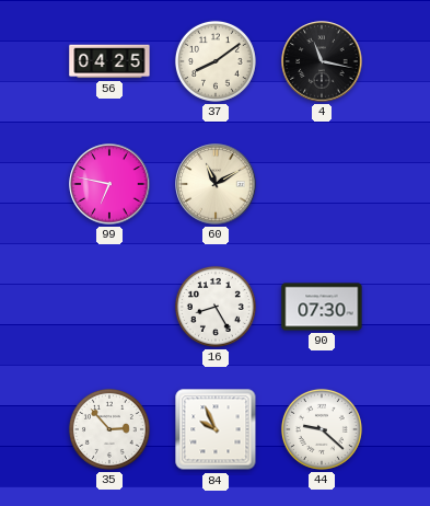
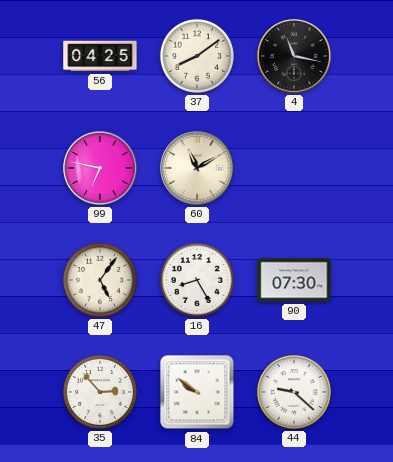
47: none -> 5:06
84: 9:56 -> 9:51
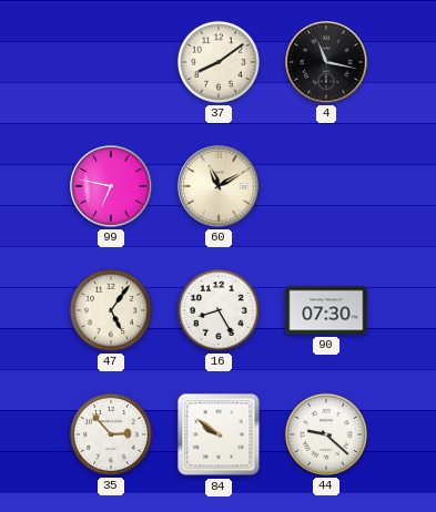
56: 04:25 -> none
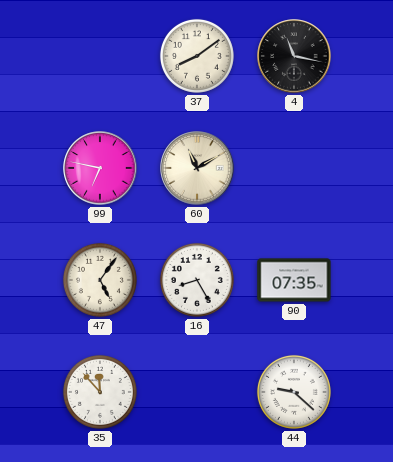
90: 07:30 -> 07:35
35: 2:53 -> 11:53
84: 9:51 -> none
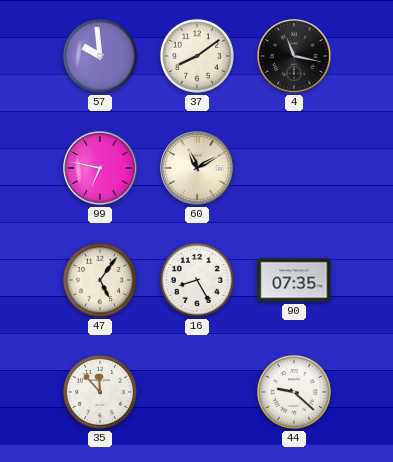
57: none -> 9:59
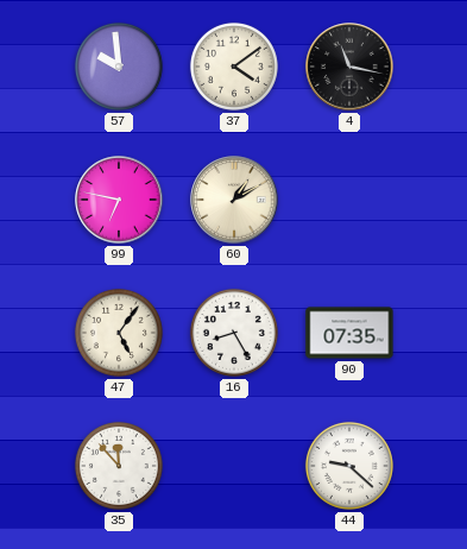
37: 8:09 -> 4:09
60: 11:10 -> 1:10
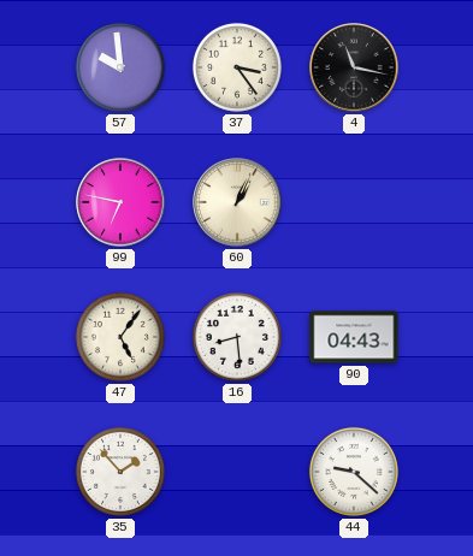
37: 4:09 -> 3:24
60: 1:10 -> 1:04
16: 8:25 -> 8:29
90: 07:35 -> 04:43
35: 11:53 -> 1:53
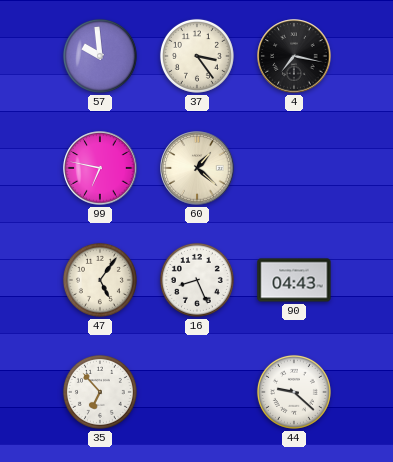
4: 11:17 -> 7:17
60: 1:04 -> 1:22
16: 8:29 -> 8:26
35: 1:53 -> 6:53
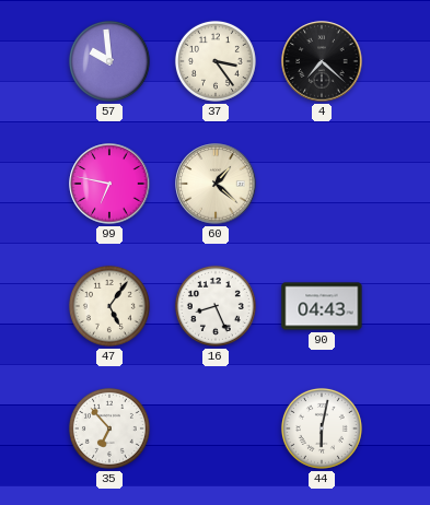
4: 7:17 -> 7:22
44: 9:22 -> 6:02
